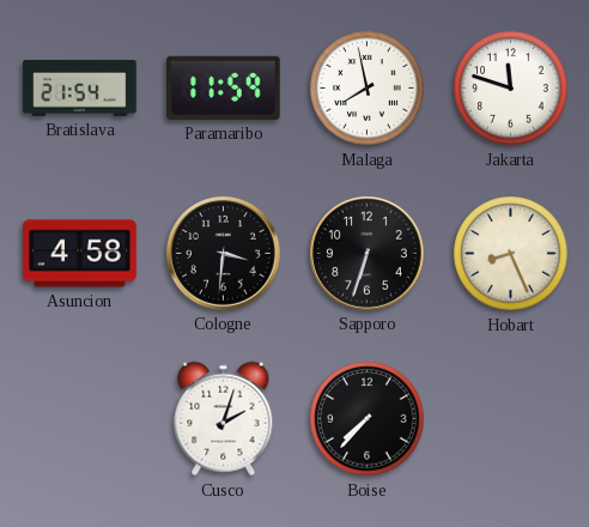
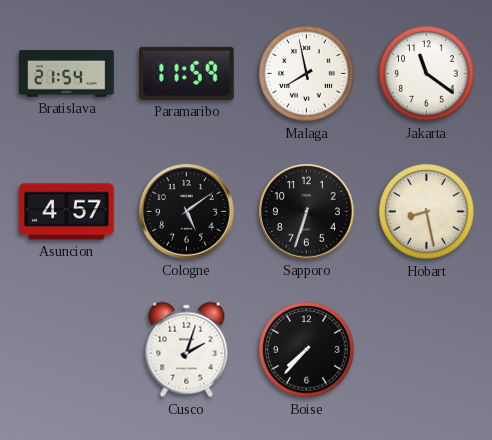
Jakarta: 11:48 -> 11:21
Asuncion: 4:58 -> 4:57
Cologne: 3:31 -> 5:09
Hobart: 8:26 -> 8:28
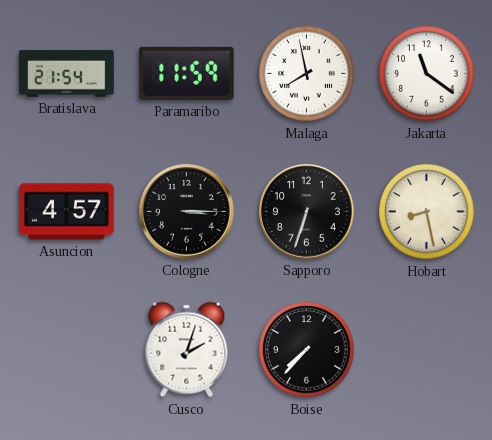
Cologne: 5:09 -> 3:15
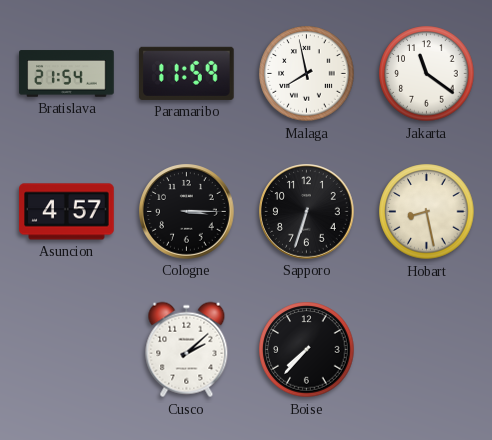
Cusco: 2:03 -> 2:08
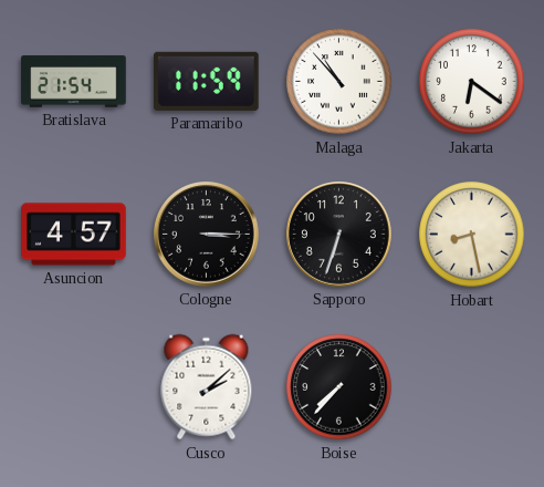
Malaga: 7:58 -> 10:53
Jakarta: 11:21 -> 6:21
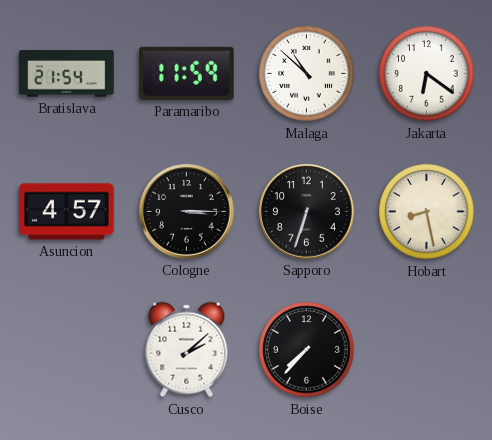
Malaga: 10:53 -> 10:52
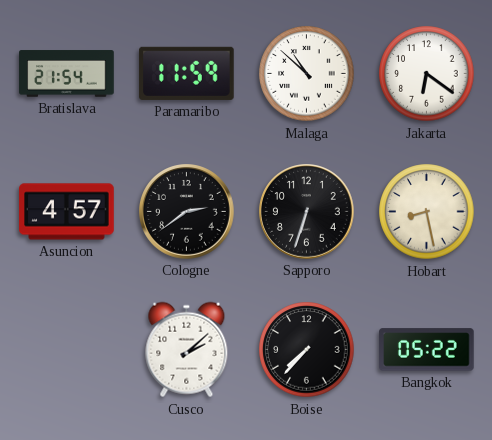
Cologne: 3:15 -> 2:39
Bangkok: none -> 05:22
